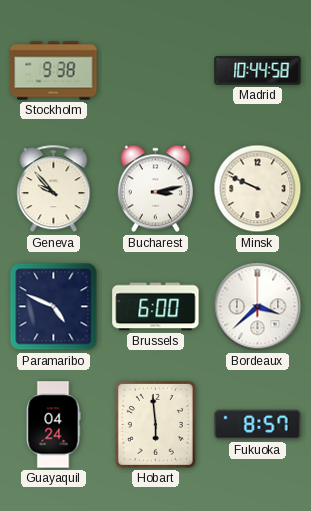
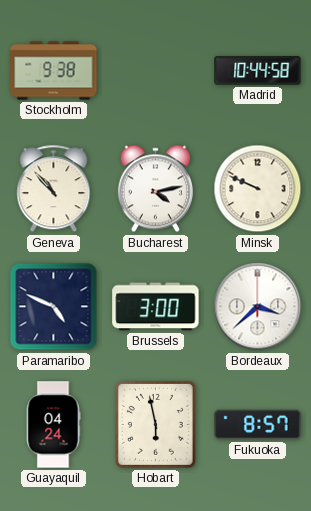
Geneva: 9:53 -> 10:53
Bucharest: 3:13 -> 4:13
Brussels: 6:00 -> 3:00
Hobart: 5:59 -> 5:58
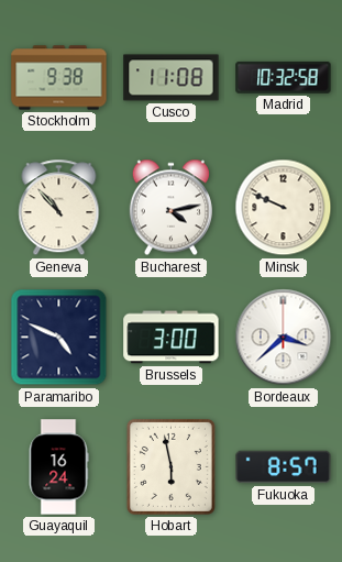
Cusco: none -> 11:08
Madrid: 10:44 -> 10:32
Guayaquil: 04:24 -> 16:24
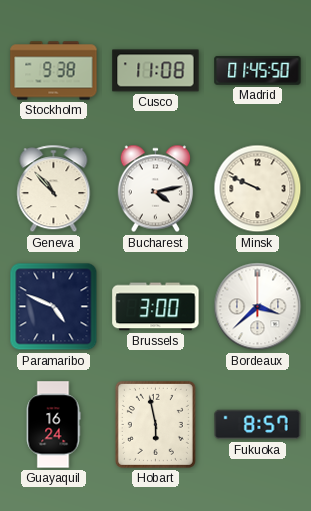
Madrid: 10:32 -> 01:45
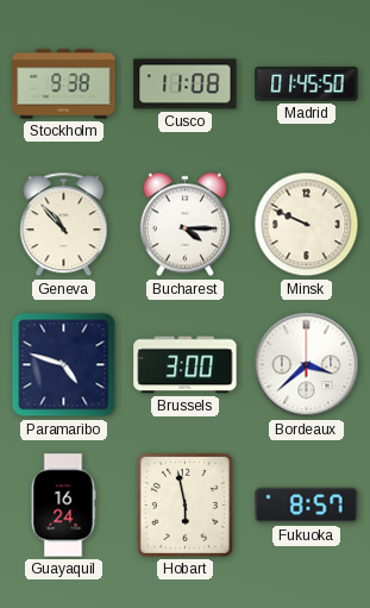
Bucharest: 4:13 -> 4:15
Paramaribo: 4:49 -> 4:48
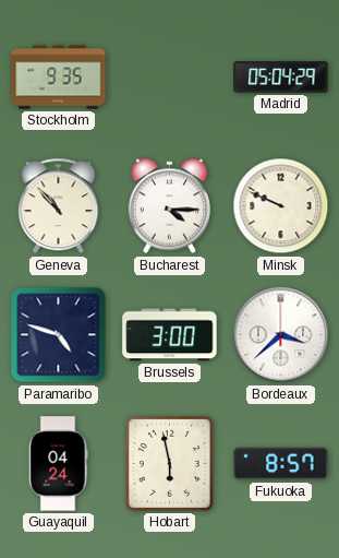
Stockholm: 9:38 -> 9:35
Cusco: 11:08 -> none
Madrid: 01:45 -> 05:04
Guayaquil: 16:24 -> 04:24
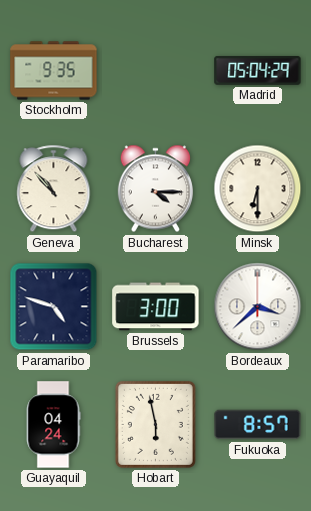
Minsk: 9:49 -> 6:30
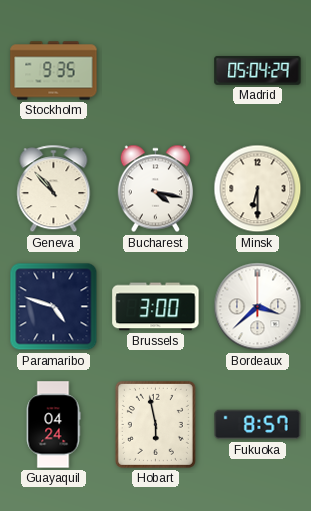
Bucharest: 4:15 -> 4:17
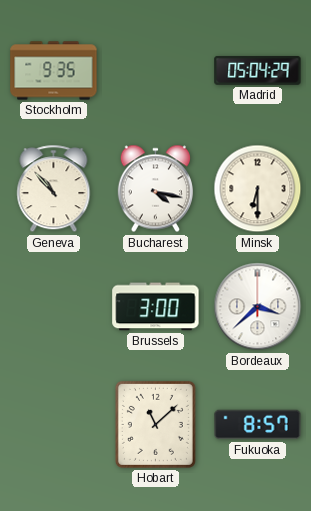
Paramaribo: 4:48 -> none
Guayaquil: 04:24 -> none
Hobart: 5:58 -> 11:08
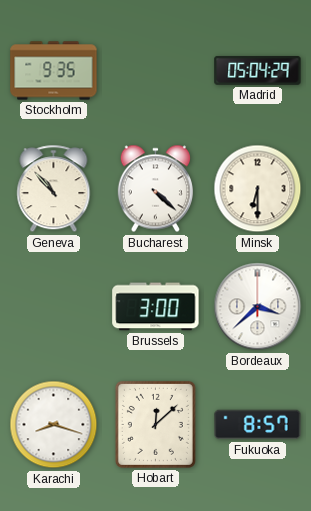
Bucharest: 4:17 -> 4:22
Karachi: none -> 8:18
Hobart: 11:08 -> 12:08
